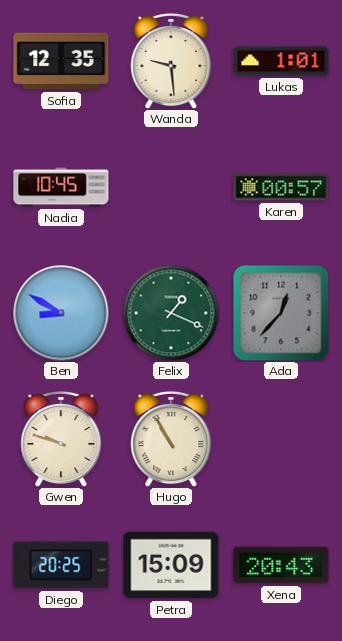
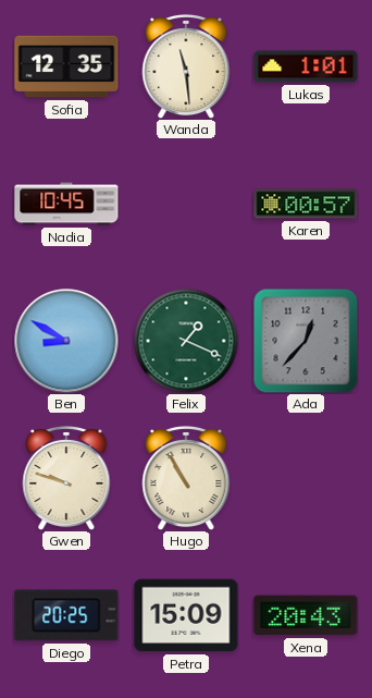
Wanda: 9:29 -> 11:29
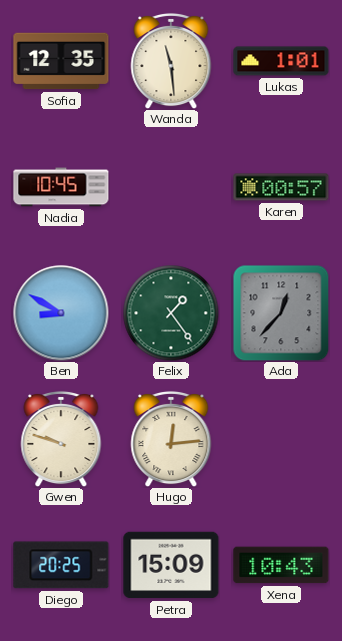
Felix: 1:19 -> 1:24
Hugo: 10:55 -> 12:14
Xena: 20:43 -> 10:43
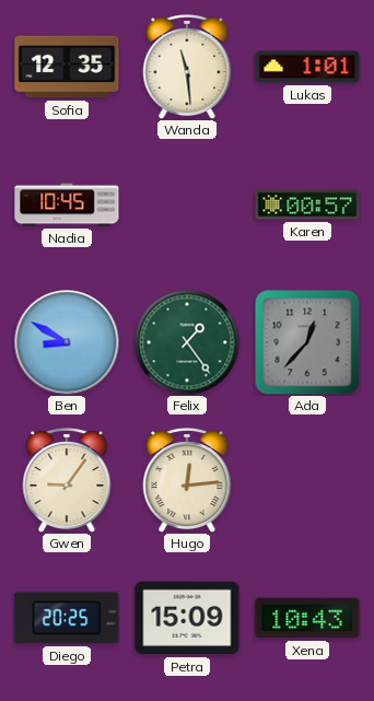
Gwen: 9:48 -> 9:06
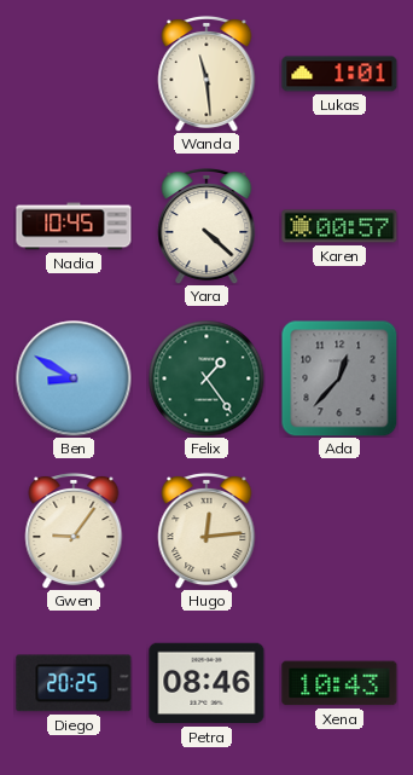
Sofia: 12:35 -> none
Yara: none -> 4:22
Petra: 15:09 -> 08:46
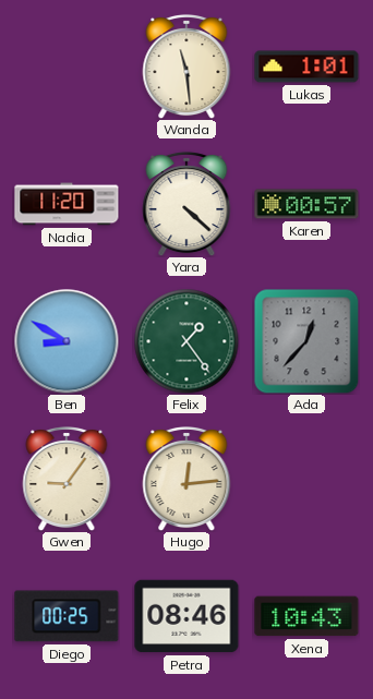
Nadia: 10:45 -> 11:20
Diego: 20:25 -> 00:25
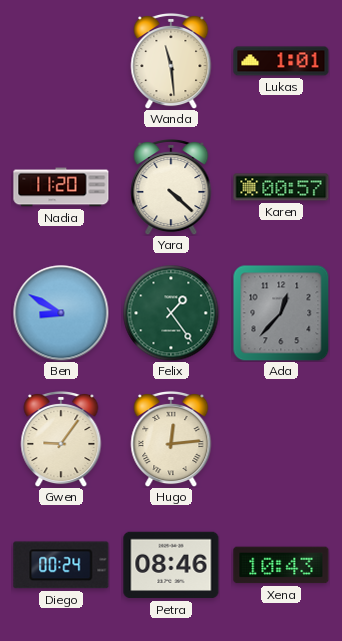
Diego: 00:25 -> 00:24
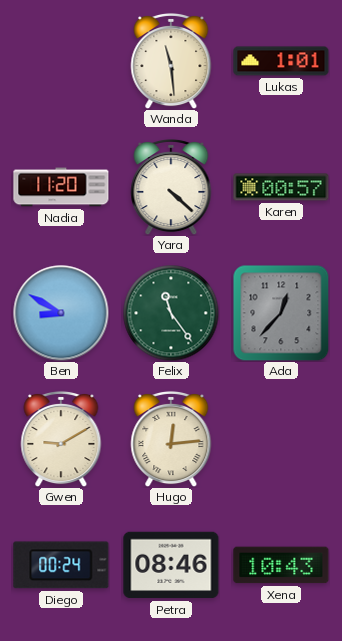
Felix: 1:24 -> 11:24
Gwen: 9:06 -> 9:10
